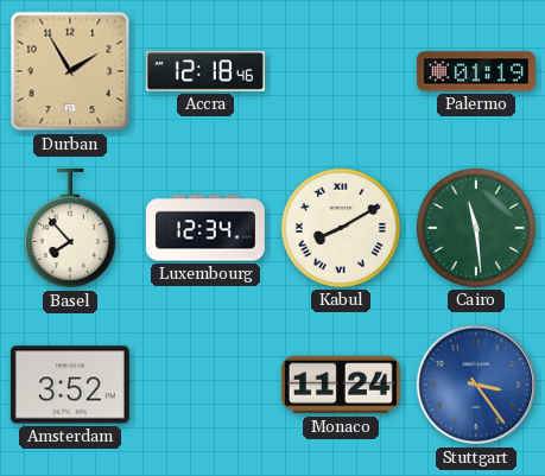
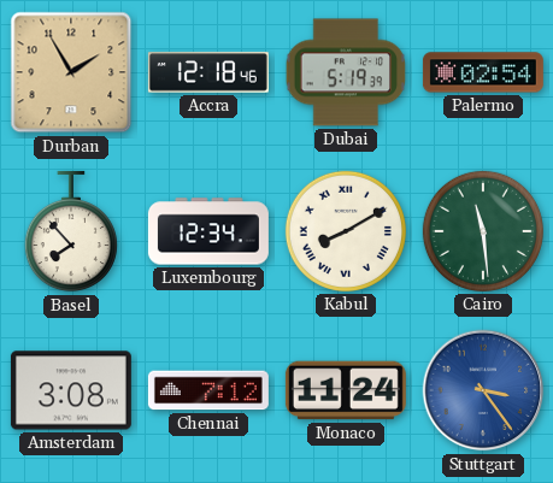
Dubai: none -> 5:19
Palermo: 01:19 -> 02:54
Amsterdam: 3:52 -> 3:08
Chennai: none -> 7:12
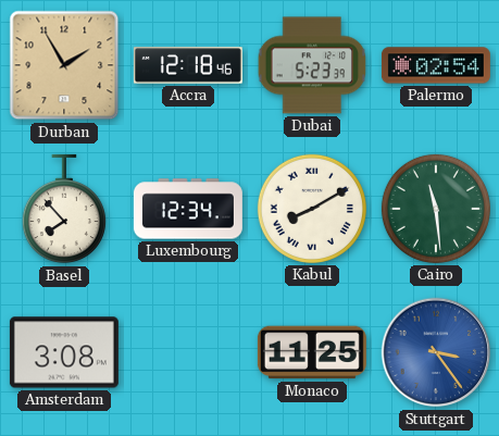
Dubai: 5:19 -> 5:23
Chennai: 7:12 -> none
Monaco: 11:24 -> 11:25
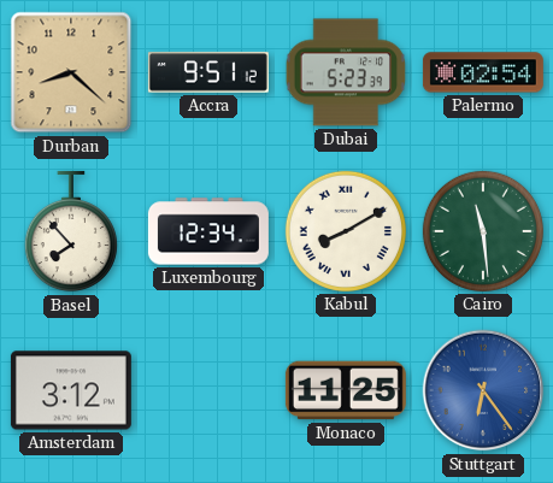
Durban: 1:55 -> 8:22
Accra: 12:18 -> 9:51
Amsterdam: 3:08 -> 3:12
Stuttgart: 3:24 -> 6:24
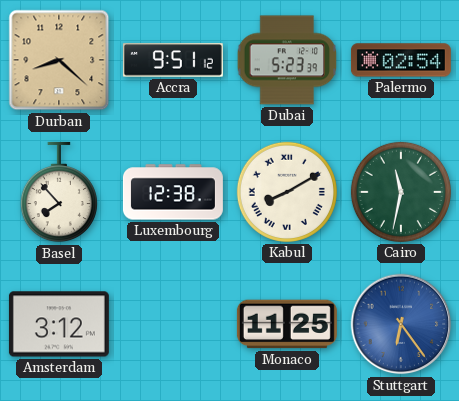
Luxembourg: 12:34 -> 12:38
Cairo: 11:29 -> 11:32
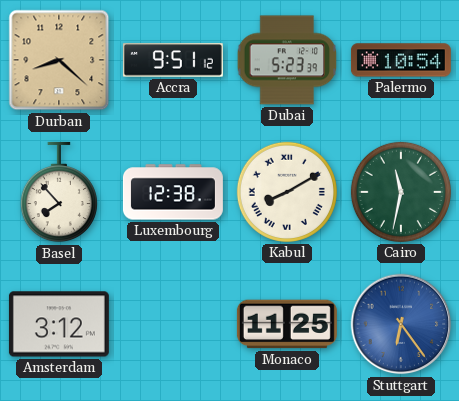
Palermo: 02:54 -> 10:54
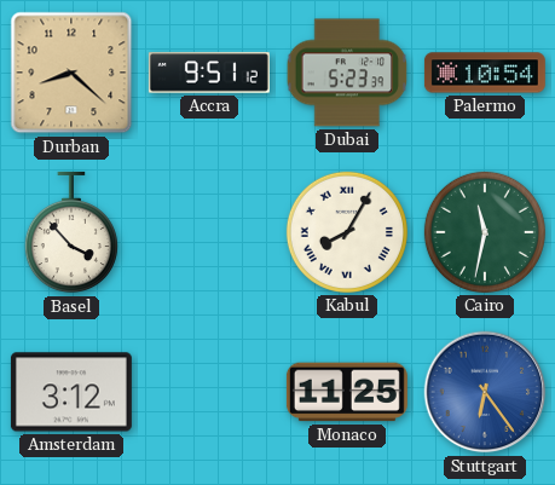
Basel: 7:53 -> 3:53
Luxembourg: 12:38 -> none
Kabul: 8:10 -> 8:05
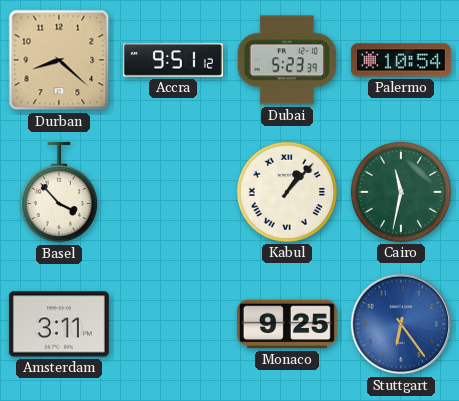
Kabul: 8:05 -> 1:07
Amsterdam: 3:12 -> 3:11
Monaco: 11:25 -> 9:25
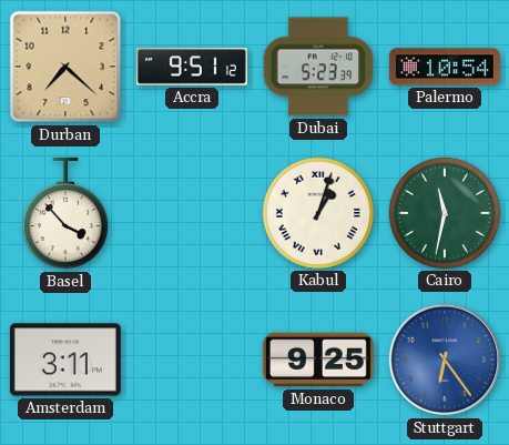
Durban: 8:22 -> 7:22
Kabul: 1:07 -> 1:03
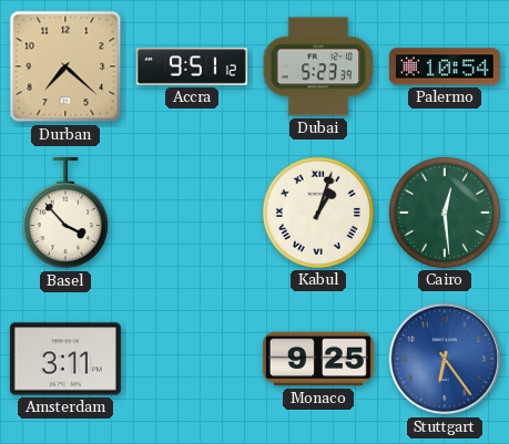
Cairo: 11:32 -> 12:29
